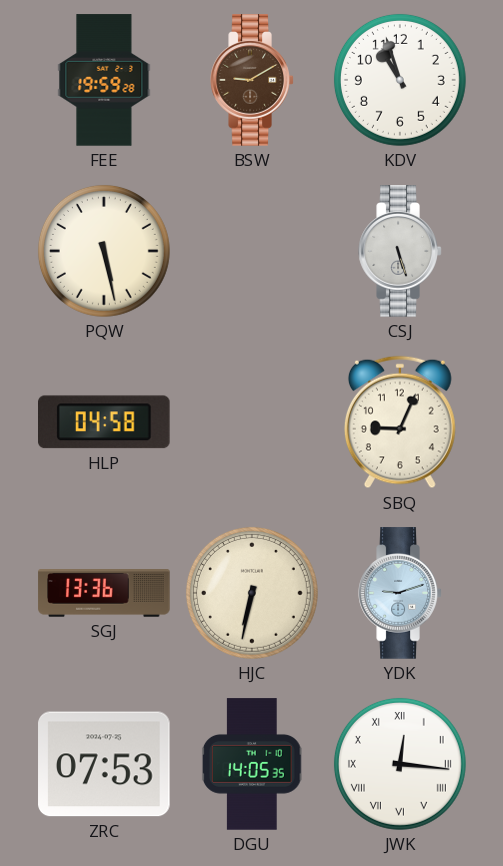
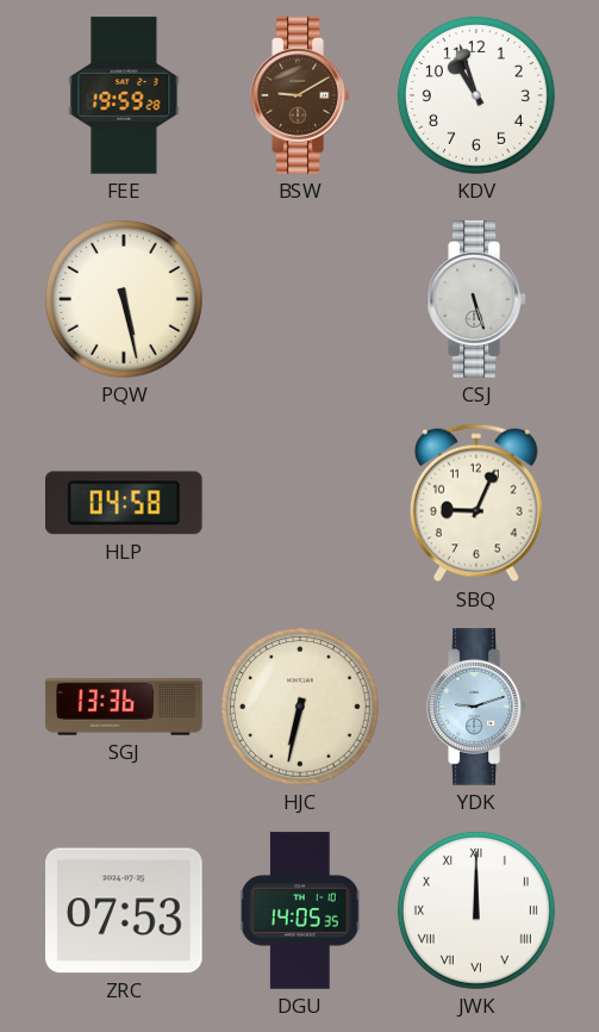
JWK: 12:16 -> 12:00
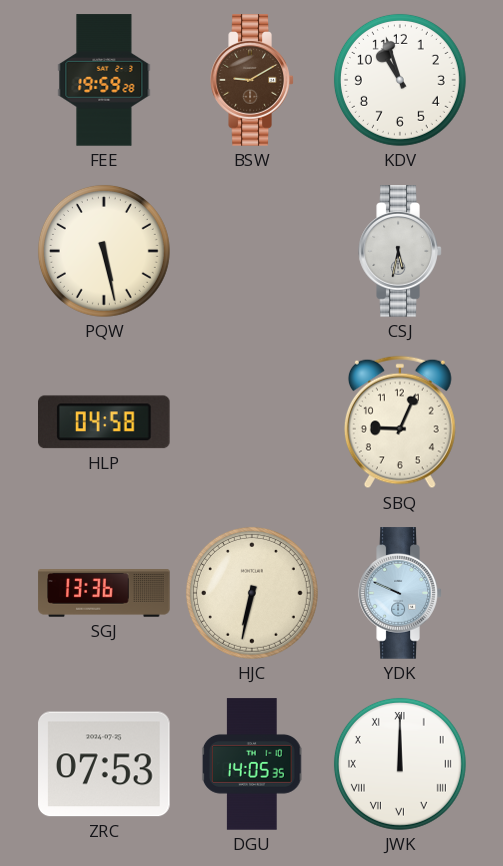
CSJ: 5:27 -> 5:32
YDK: 9:12 -> 9:49
